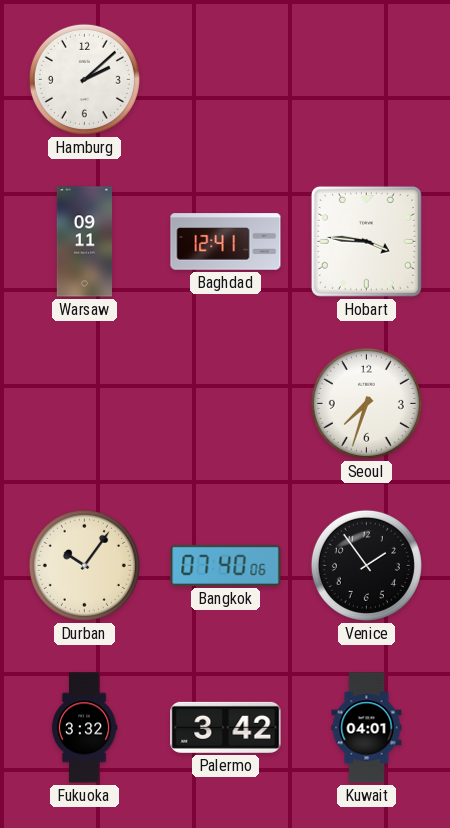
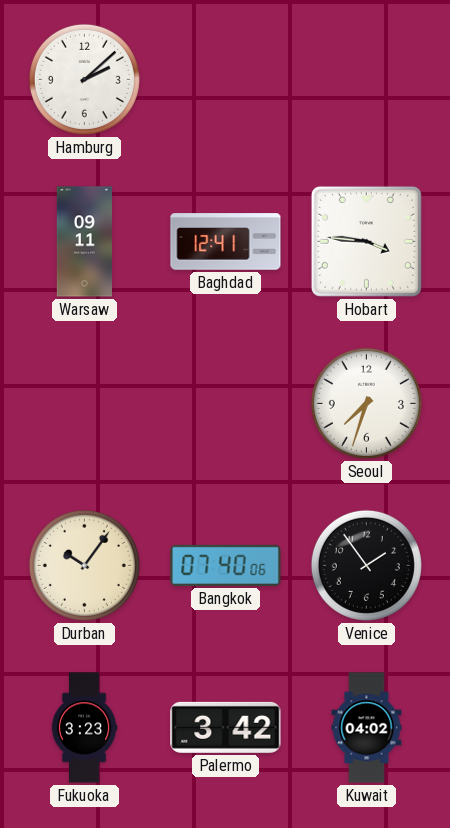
Fukuoka: 3:32 -> 3:23
Kuwait: 04:01 -> 04:02
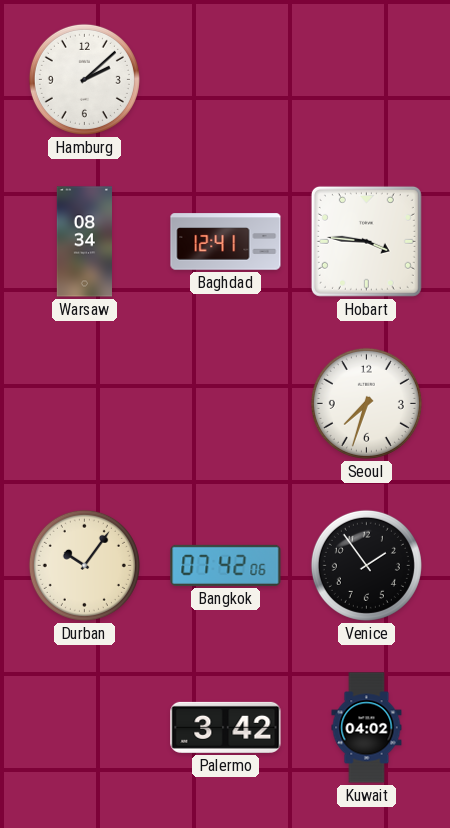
Warsaw: 09:11 -> 08:34
Bangkok: 07:40 -> 07:42
Fukuoka: 3:23 -> none
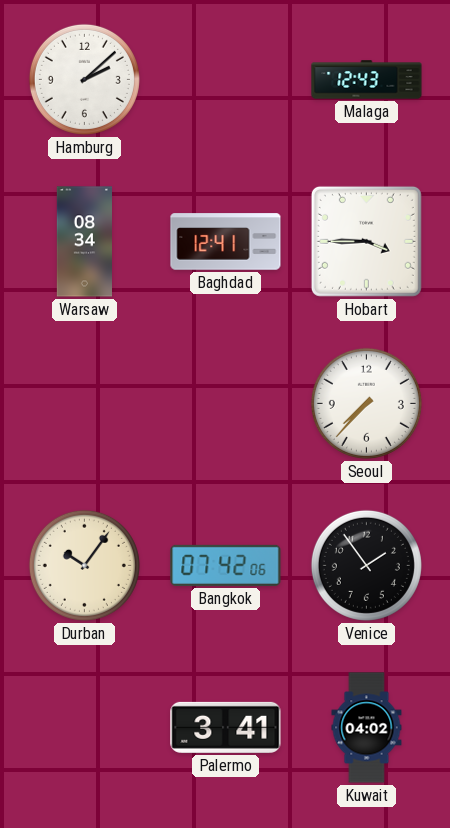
Malaga: none -> 12:43
Hobart: 3:46 -> 3:45
Seoul: 7:33 -> 7:37
Palermo: 3:42 -> 3:41
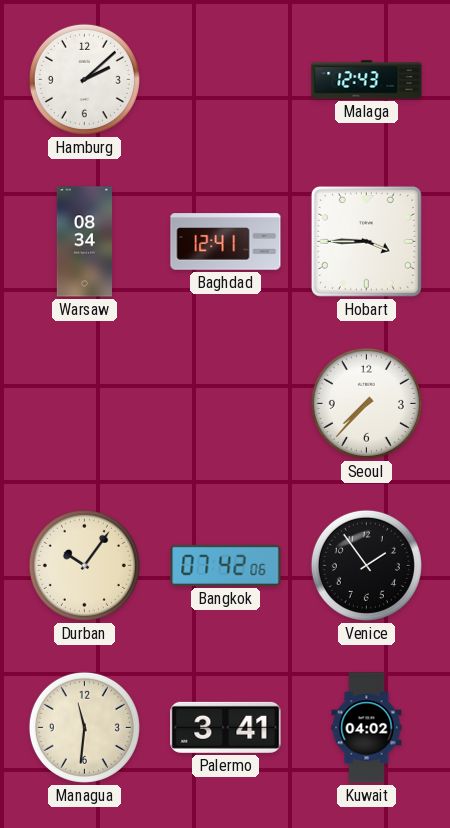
Managua: none -> 11:31
